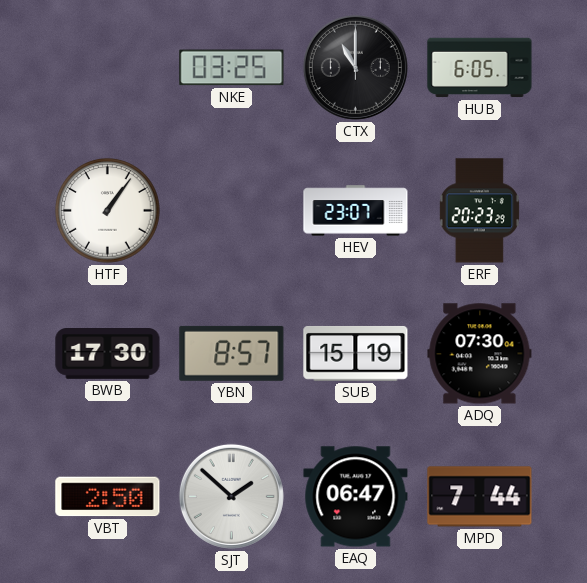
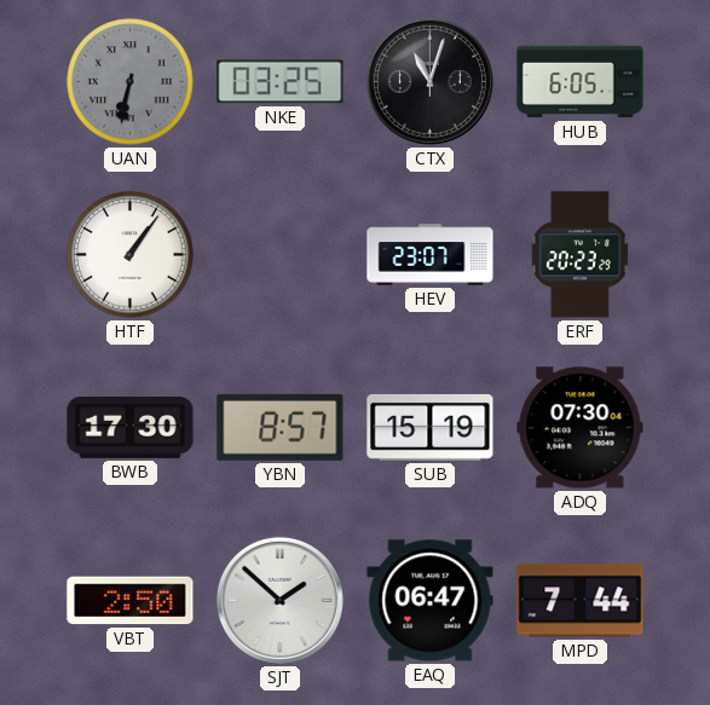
UAN: none -> 6:32
CTX: 11:00 -> 11:03
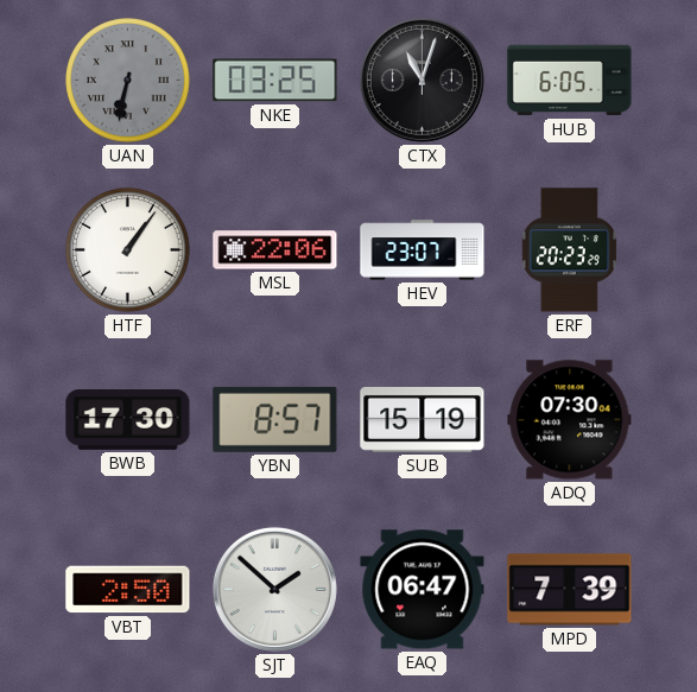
MSL: none -> 22:06
MPD: 7:44 -> 7:39
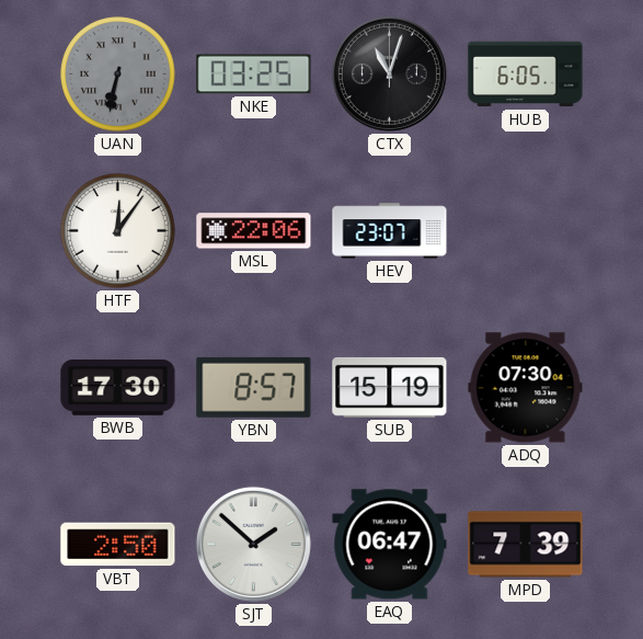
HTF: 1:06 -> 12:06
ERF: 20:23 -> none
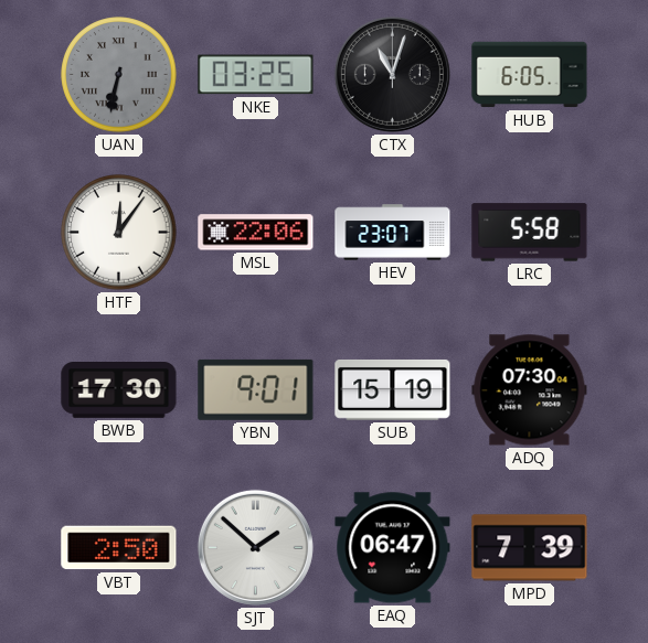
LRC: none -> 5:58
YBN: 8:57 -> 9:01
